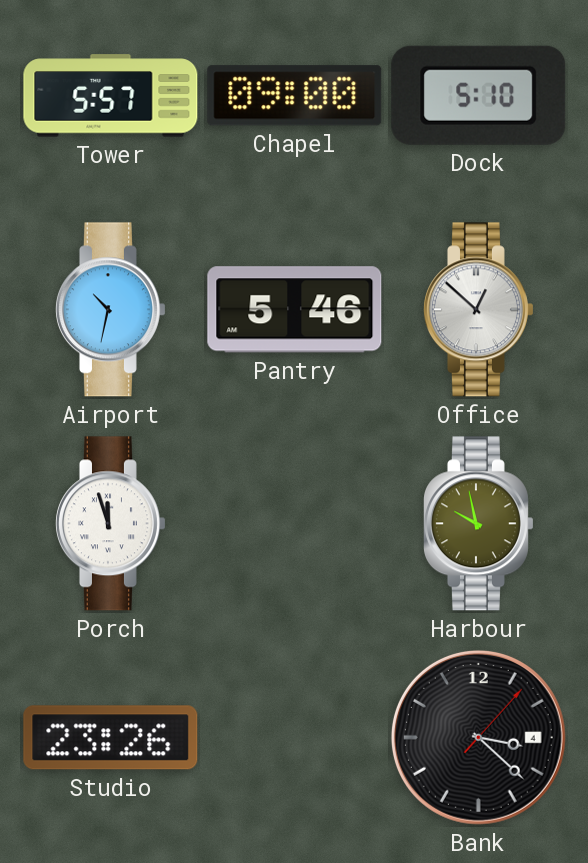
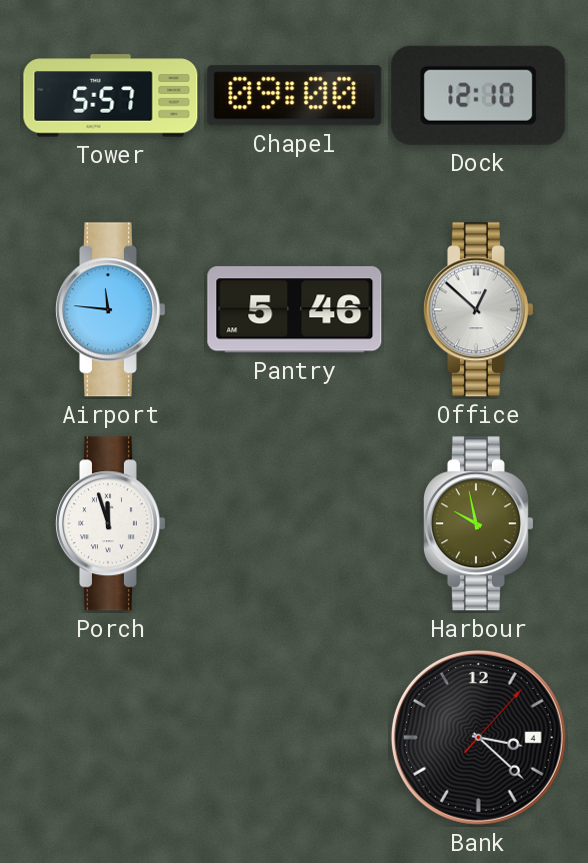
Dock: 5:10 -> 12:10
Airport: 10:32 -> 11:46
Studio: 23:26 -> none
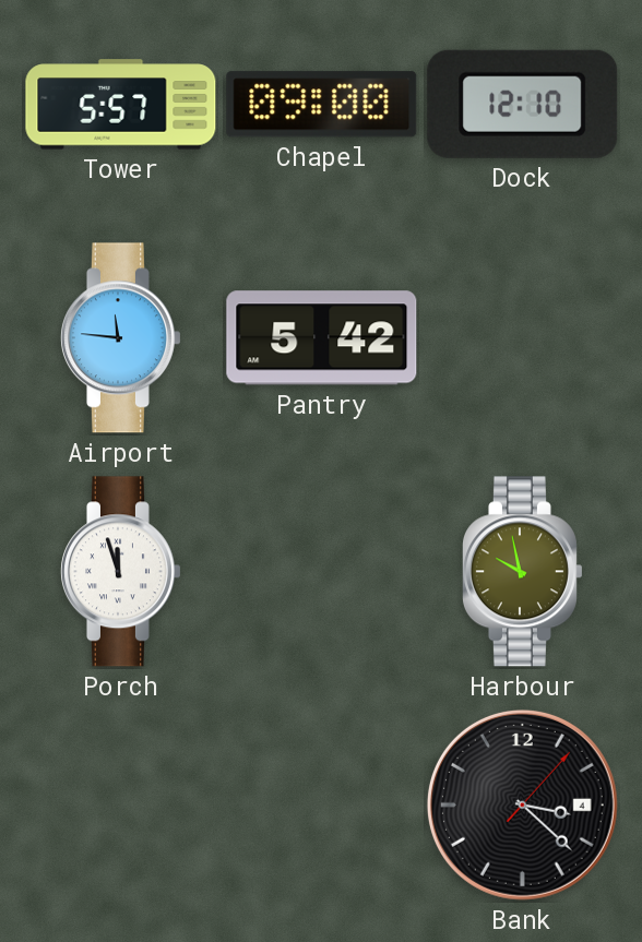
Pantry: 5:46 -> 5:42
Office: 12:52 -> none
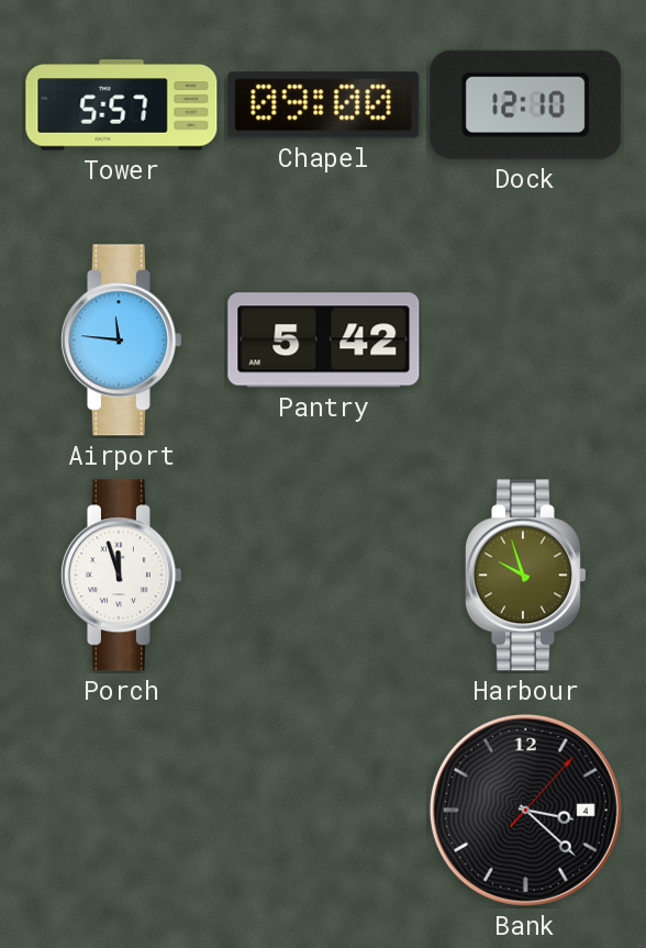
Harbour: 9:58 -> 9:57
